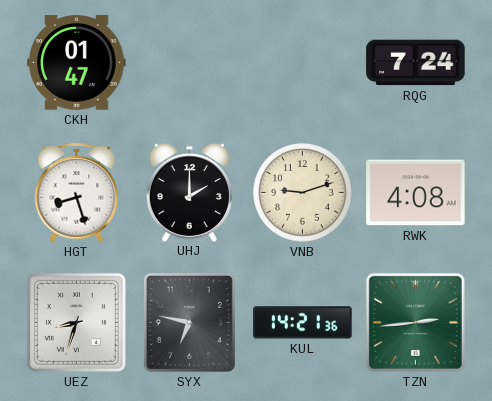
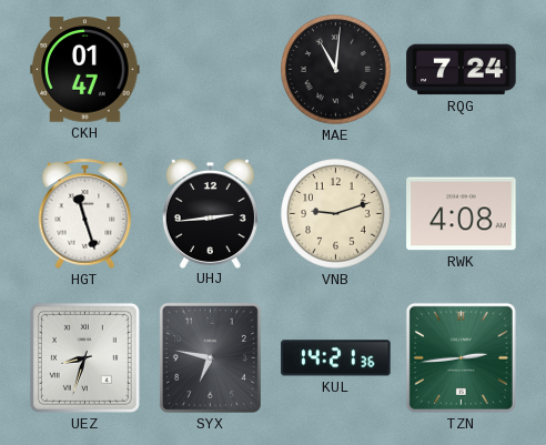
MAE: none -> 11:01
HGT: 8:27 -> 11:27
UHJ: 2:00 -> 2:44
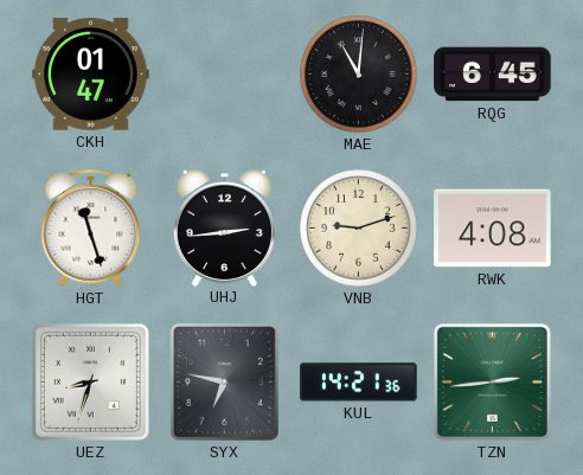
RQG: 7:24 -> 6:45
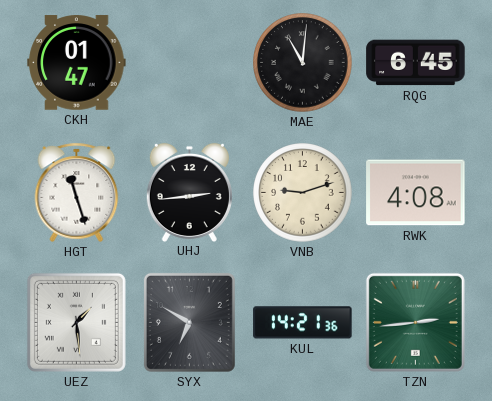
UEZ: 8:33 -> 1:29
SYX: 6:47 -> 6:50
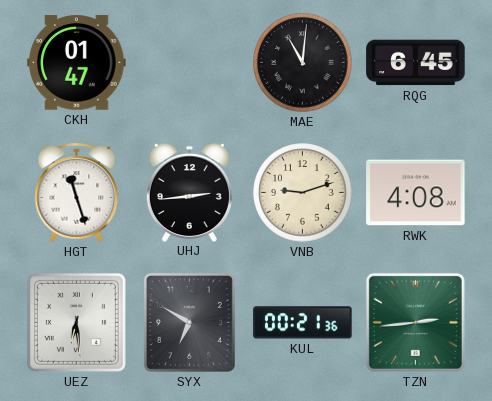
UEZ: 1:29 -> 6:29
KUL: 14:21 -> 00:21
